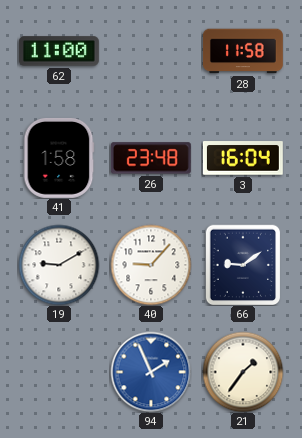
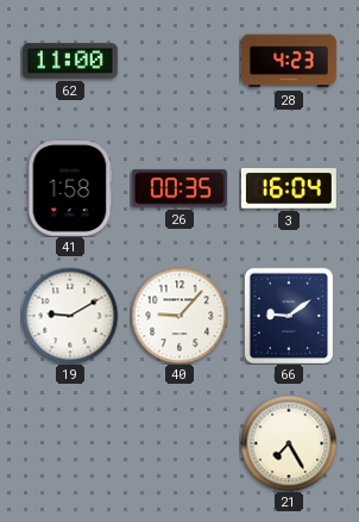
28: 11:58 -> 4:23
26: 23:48 -> 00:35
94: 1:56 -> none
21: 1:36 -> 7:25
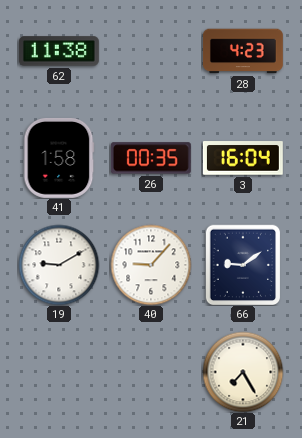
62: 11:00 -> 11:38
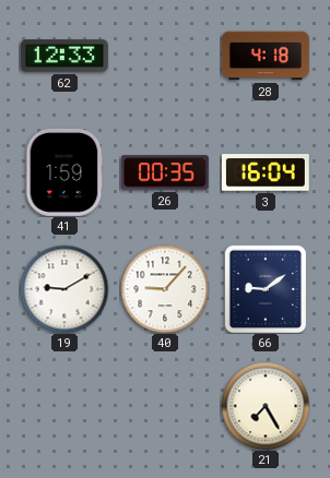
62: 11:38 -> 12:33
28: 4:23 -> 4:18
41: 1:58 -> 1:59
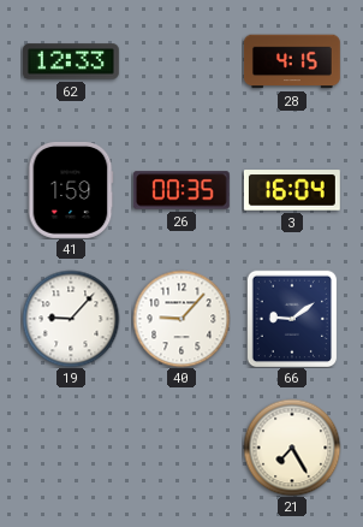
28: 4:18 -> 4:15
19: 9:10 -> 9:07
